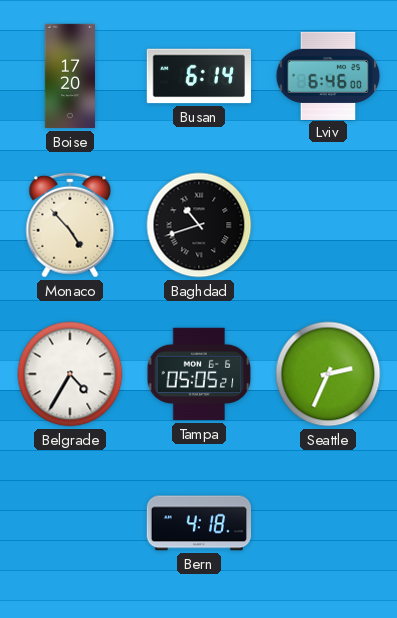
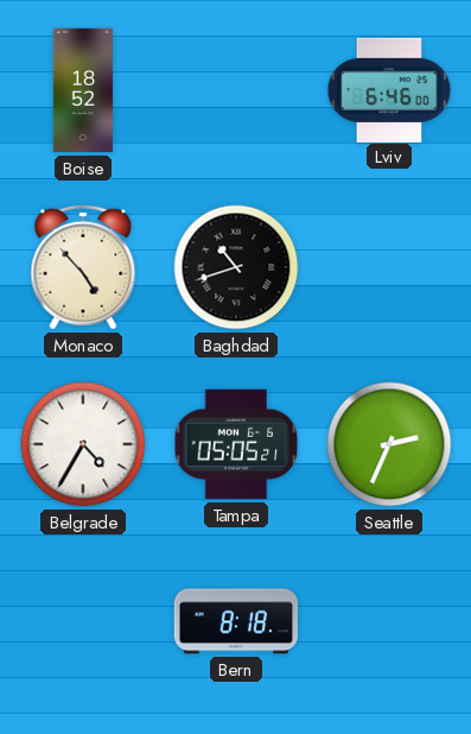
Boise: 17:20 -> 18:52
Busan: 6:14 -> none
Bern: 4:18 -> 8:18
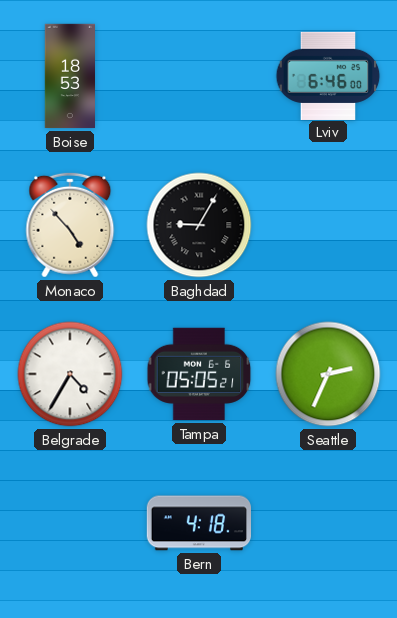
Boise: 18:52 -> 18:53
Baghdad: 10:42 -> 9:05
Bern: 8:18 -> 4:18
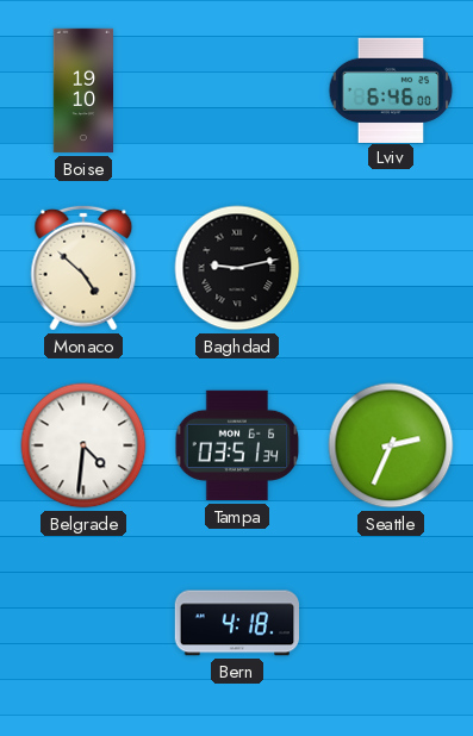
Boise: 18:53 -> 19:10
Monaco: 4:53 -> 4:52
Baghdad: 9:05 -> 9:13
Belgrade: 4:35 -> 4:31
Tampa: 05:05 -> 03:51
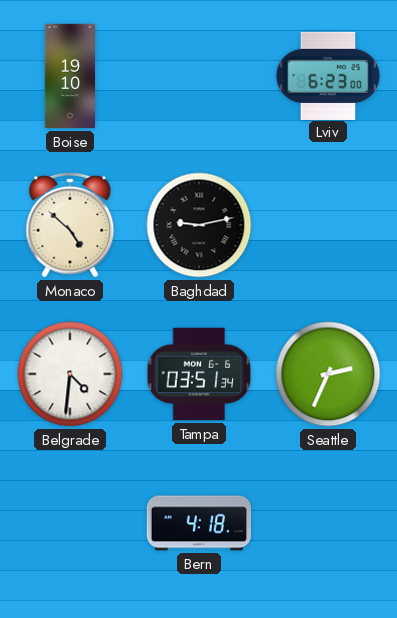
Lviv: 6:46 -> 6:23
